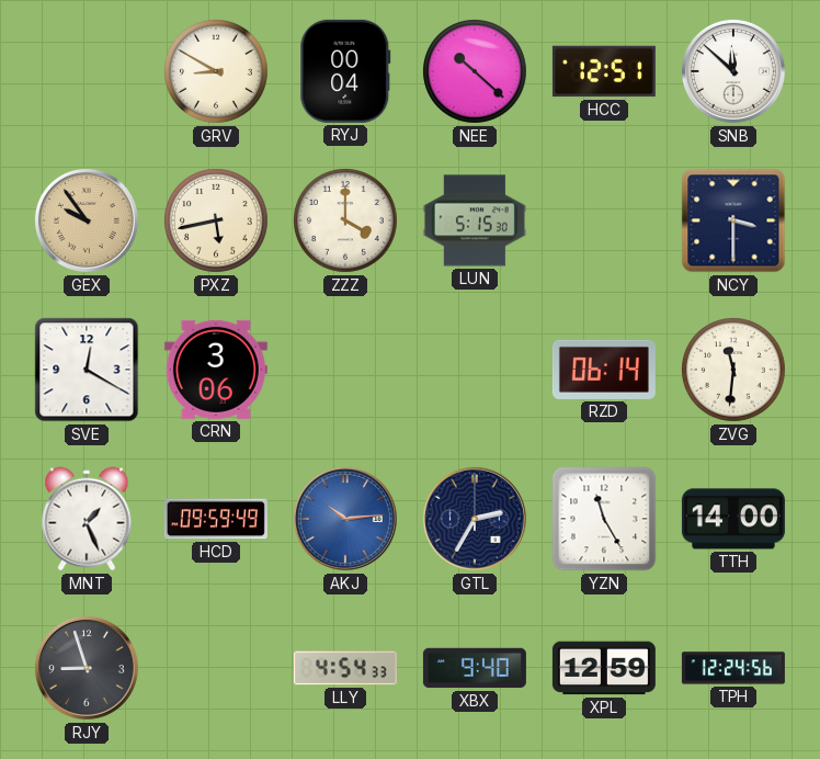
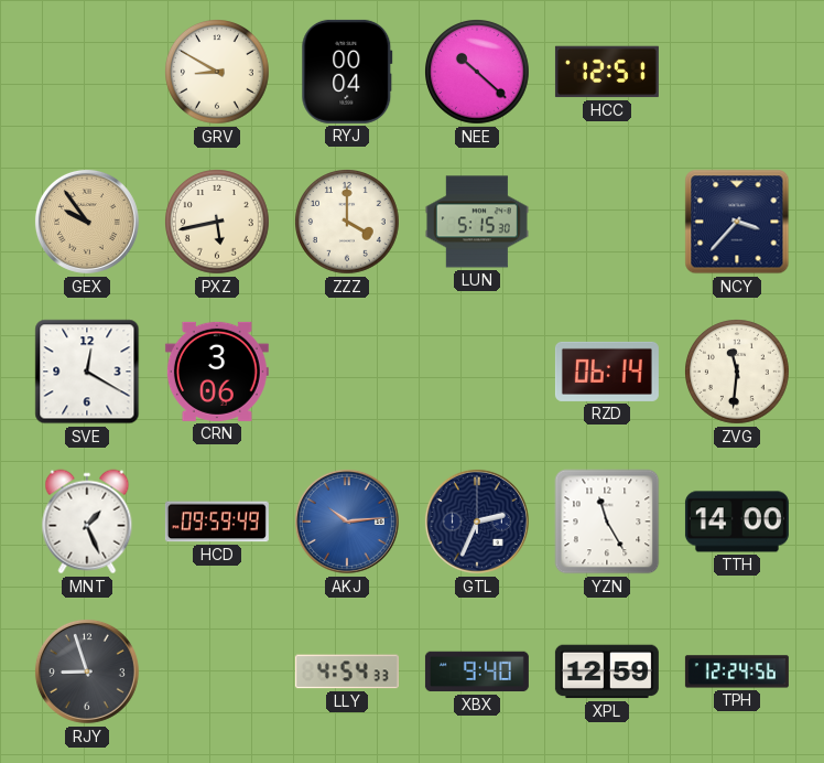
SNB: 11:52 -> none
NCY: 3:30 -> 3:37
GTL: 2:35 -> 2:34
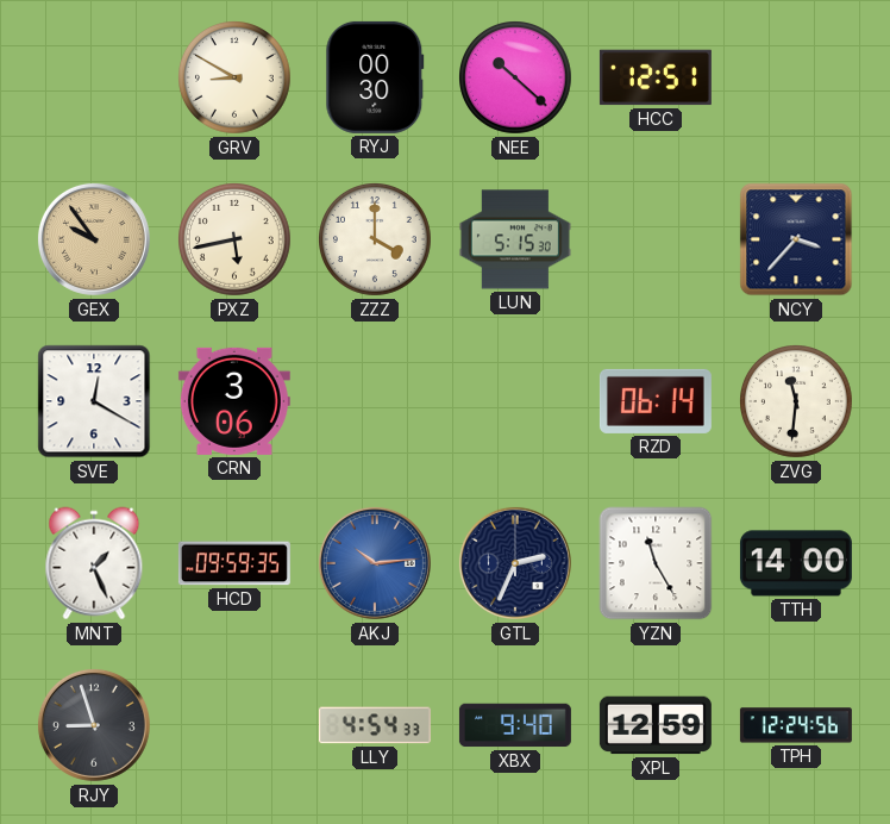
RYJ: 00:04 -> 00:30
HCD: 09:59:49 -> 09:59:35
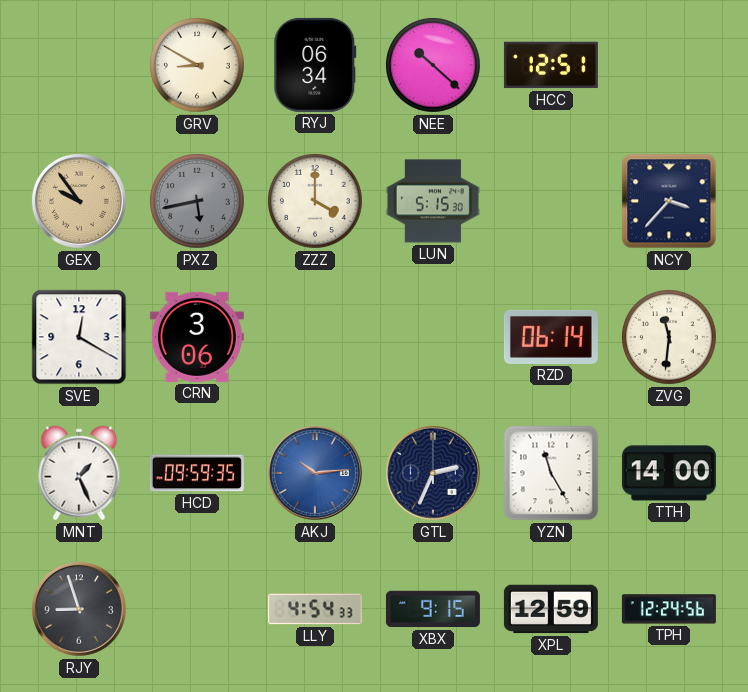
RYJ: 00:30 -> 06:34
PXZ dial: cream -> grey
XBX: 9:40 -> 9:15
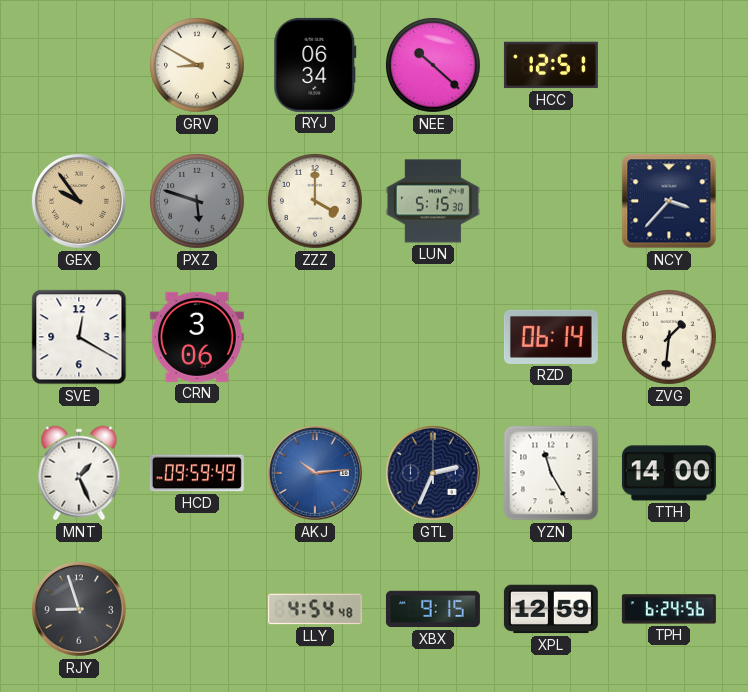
PXZ: 5:43 -> 5:48
ZVG: 11:31 -> 1:31
HCD: 09:59:35 -> 09:59:49
LLY: 4:54:33 -> 4:54:48
TPH: 12:24 -> 6:24
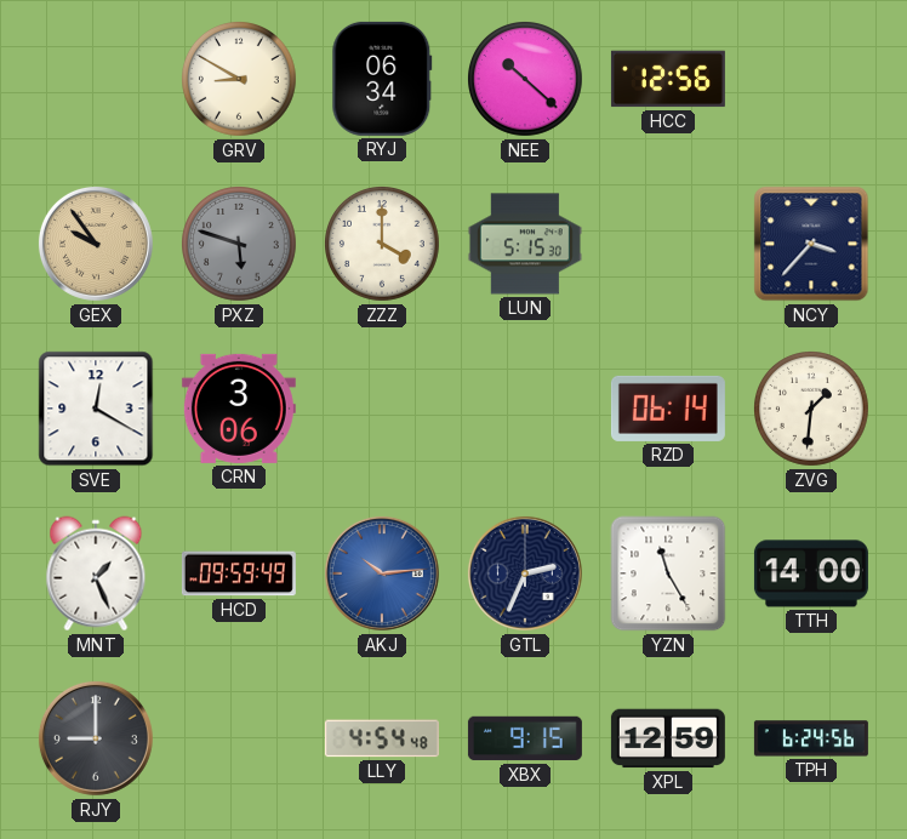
HCC: 12:51 -> 12:56
RJY: 8:57 -> 9:00
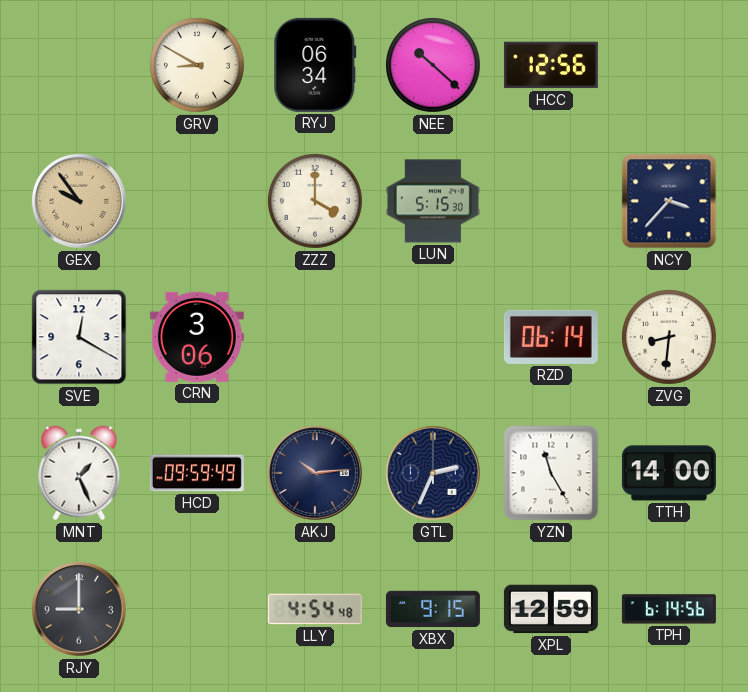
PXZ: 5:48 -> none
ZVG: 1:31 -> 8:31
AKJ dial: blue -> navy
TPH: 6:24 -> 6:14
